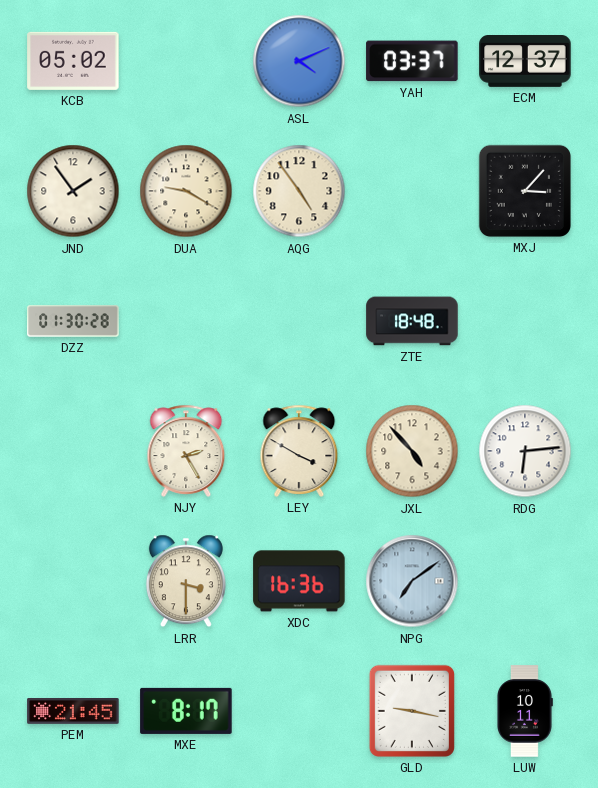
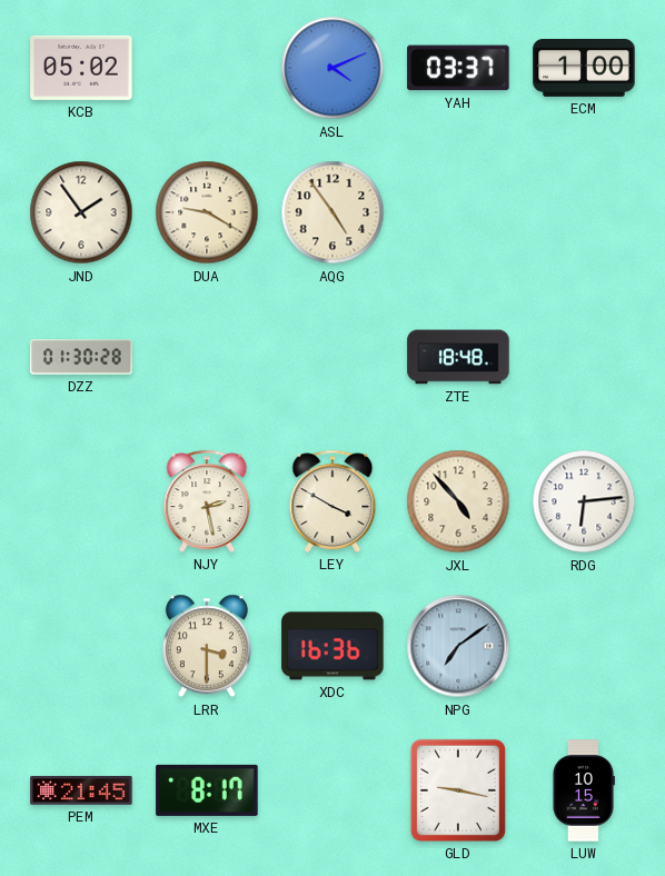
ECM: 12:37 -> 1:00
MXJ: 3:07 -> none
NJY: 2:25 -> 2:28
LUW: 10:11 -> 10:15
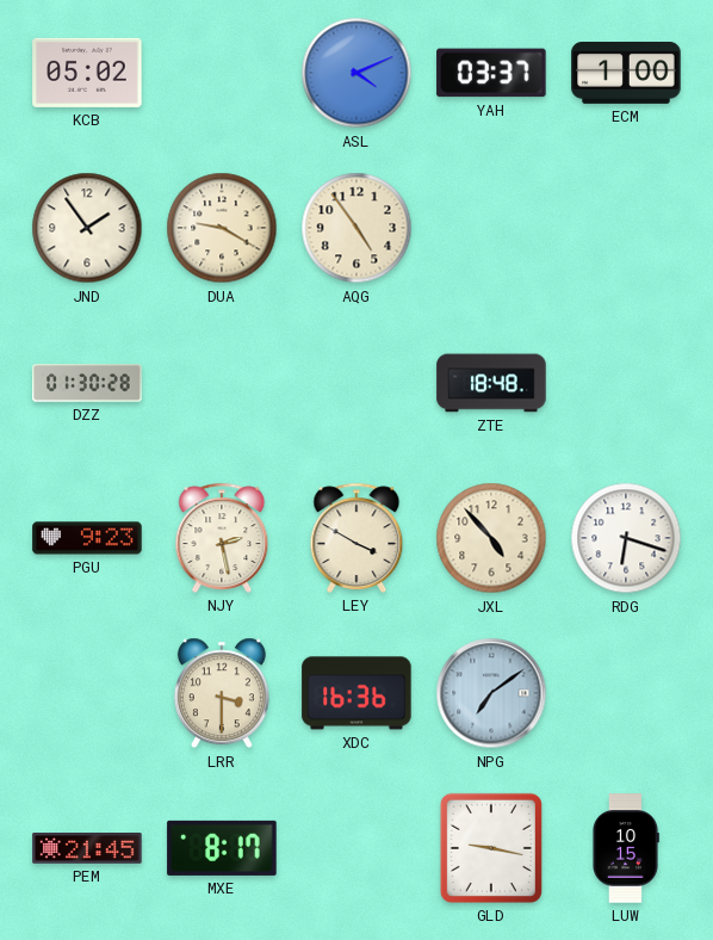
PGU: none -> 9:23
RDG: 6:14 -> 6:18
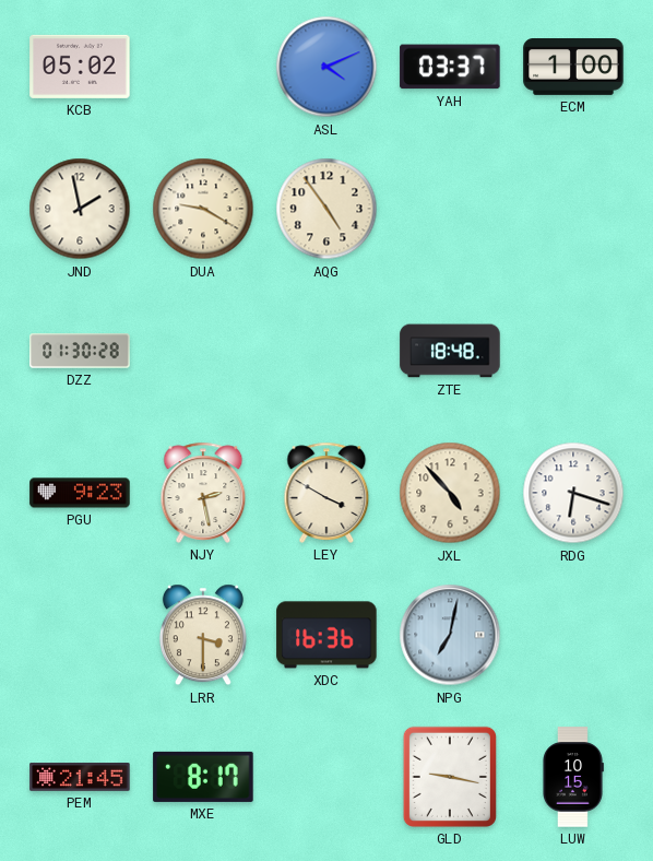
JND: 1:54 -> 1:58
NPG: 7:09 -> 7:02
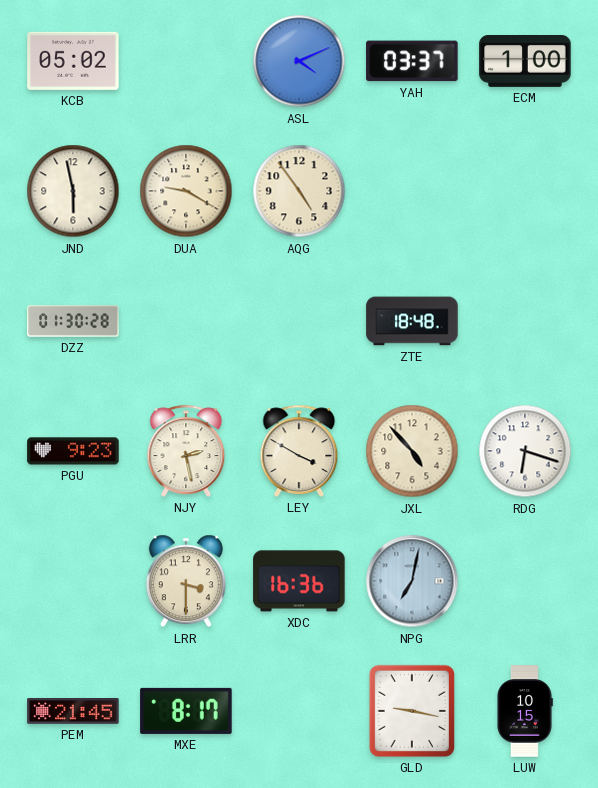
JND: 1:58 -> 5:58
